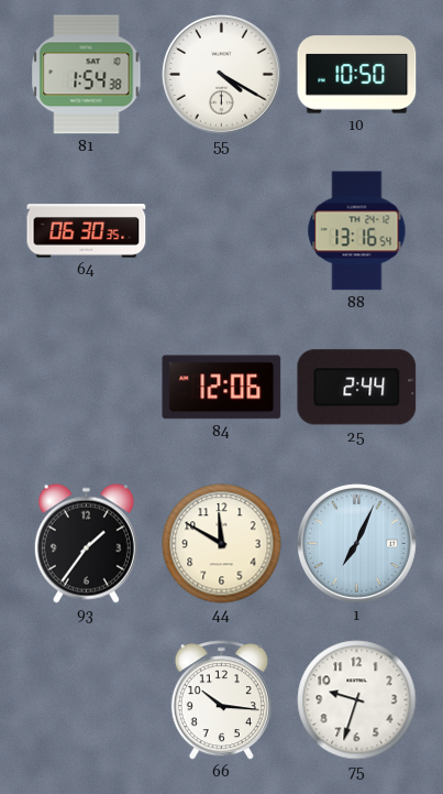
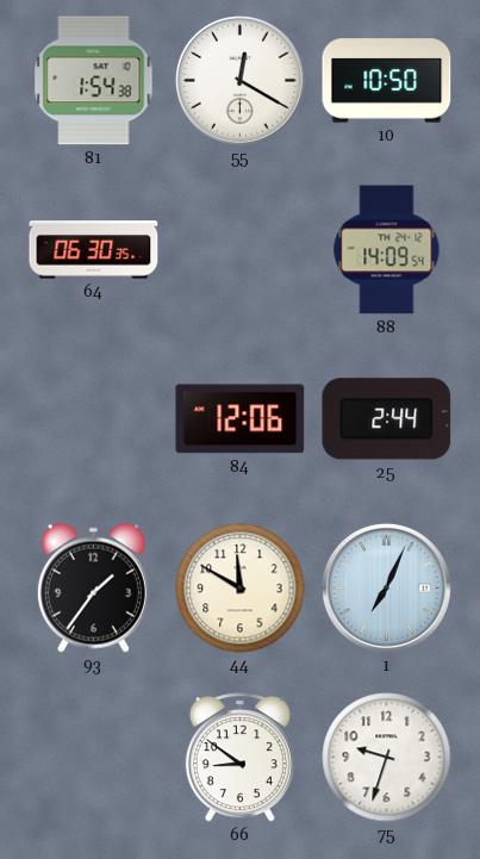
55: 4:20 -> 12:20
88: 13:16 -> 14:09
66: 10:16 -> 8:51
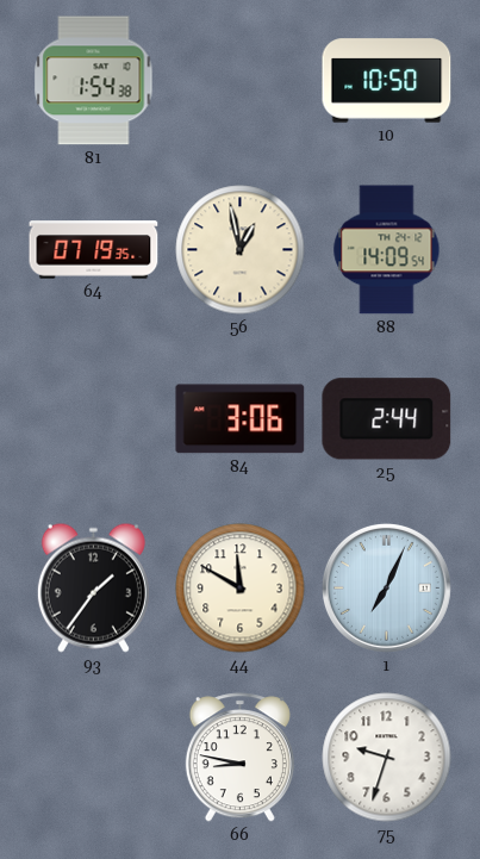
55: 12:20 -> none
64: 06:30 -> 07:19
56: none -> 12:58
84: 12:06 -> 3:06
66: 8:51 -> 8:47
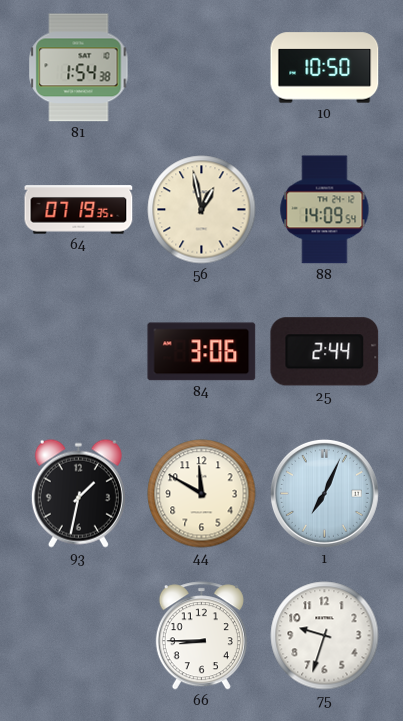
93: 1:36 -> 1:32
66: 8:47 -> 8:45
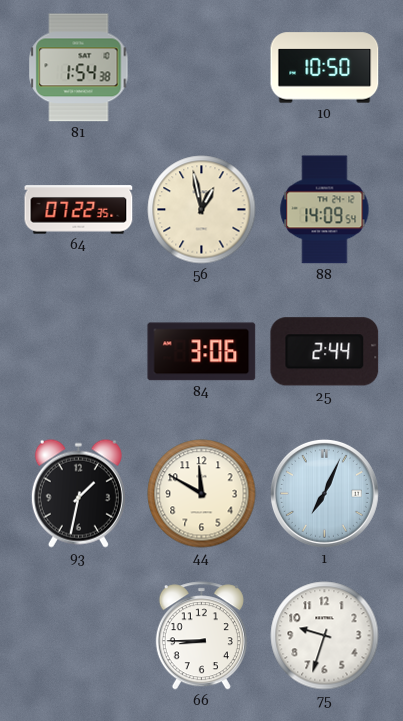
64: 07:19 -> 07:22
